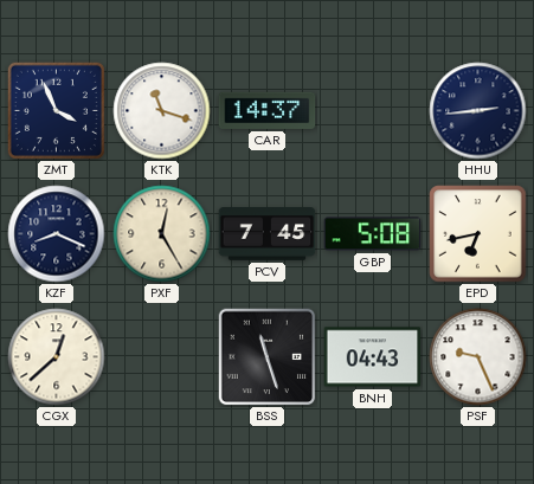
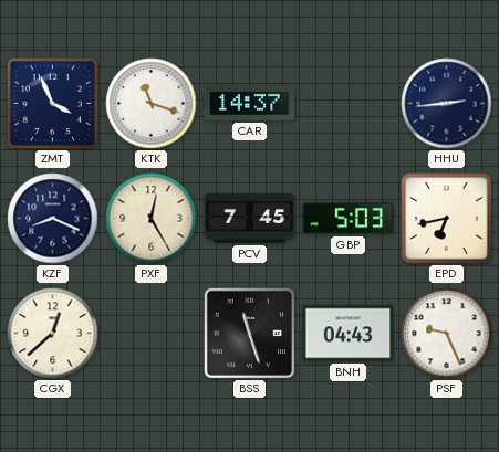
GBP: 5:08 -> 5:03
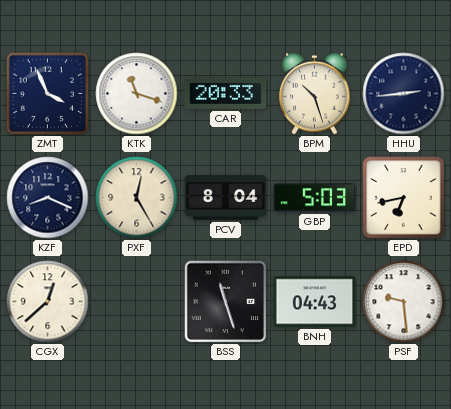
CAR: 14:37 -> 20:33
BPM: none -> 10:27
PCV: 7:45 -> 8:04
PSF: 9:26 -> 9:29
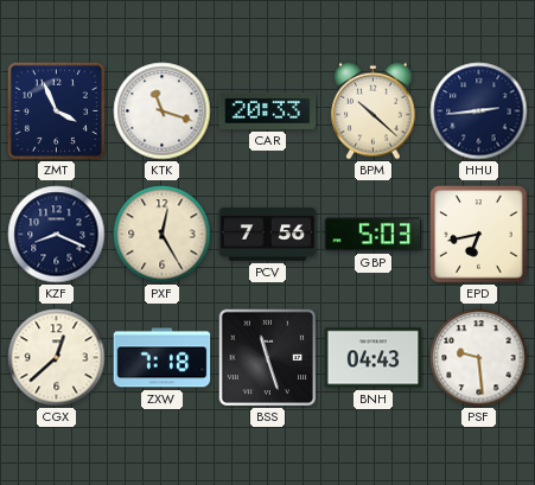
BPM: 10:27 -> 10:22
PCV: 8:04 -> 7:56
ZXW: none -> 7:18
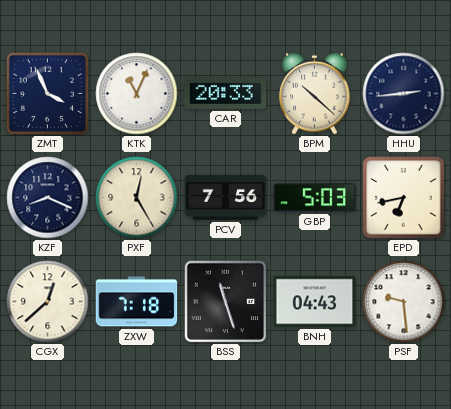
KTK: 11:18 -> 11:04
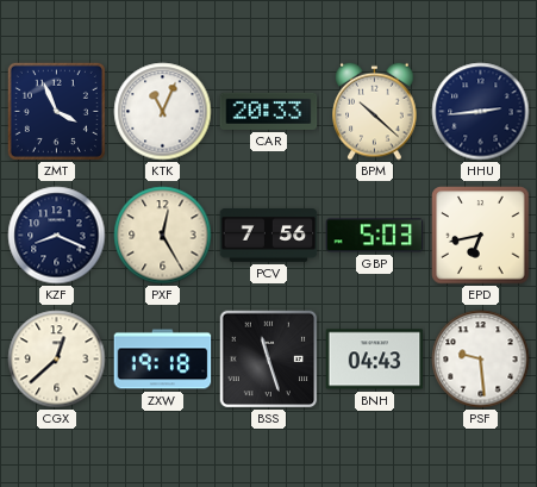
ZXW: 7:18 -> 19:18
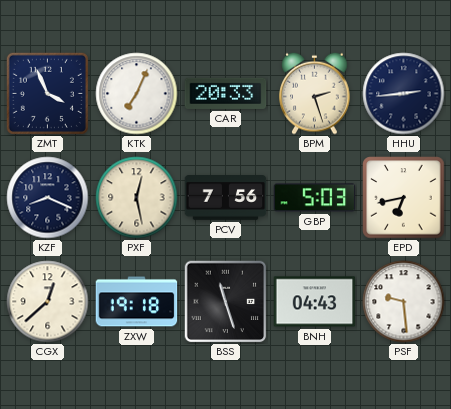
KTK: 11:04 -> 7:04
BPM: 10:22 -> 2:27
PXF: 12:25 -> 12:28
